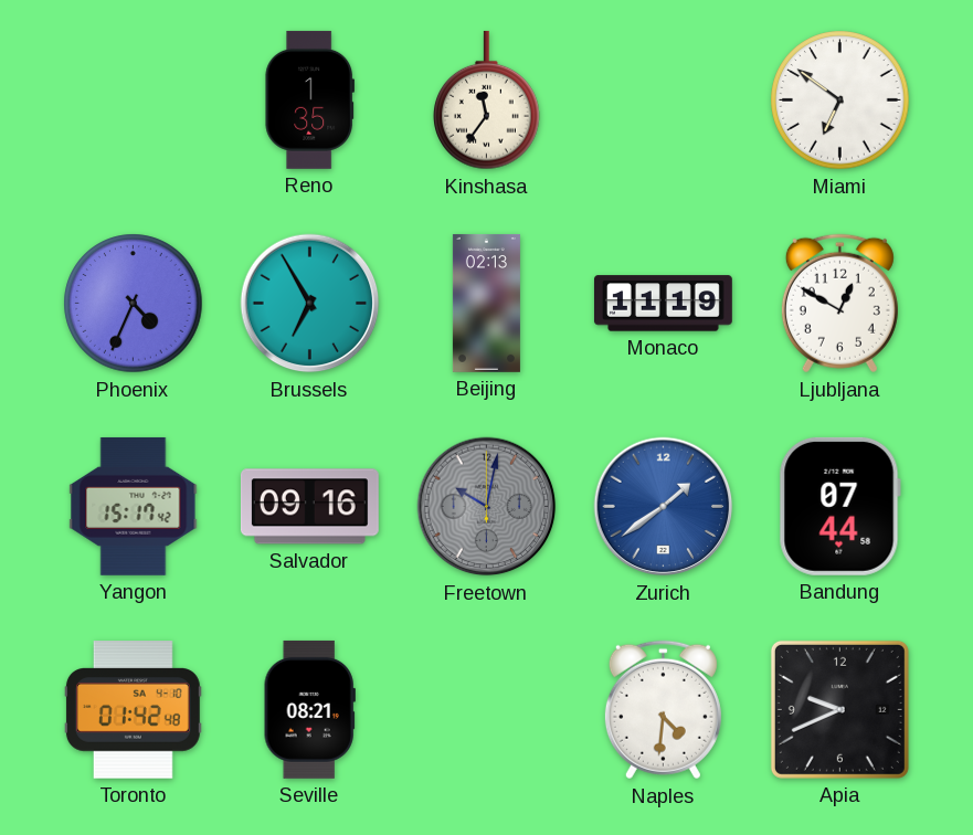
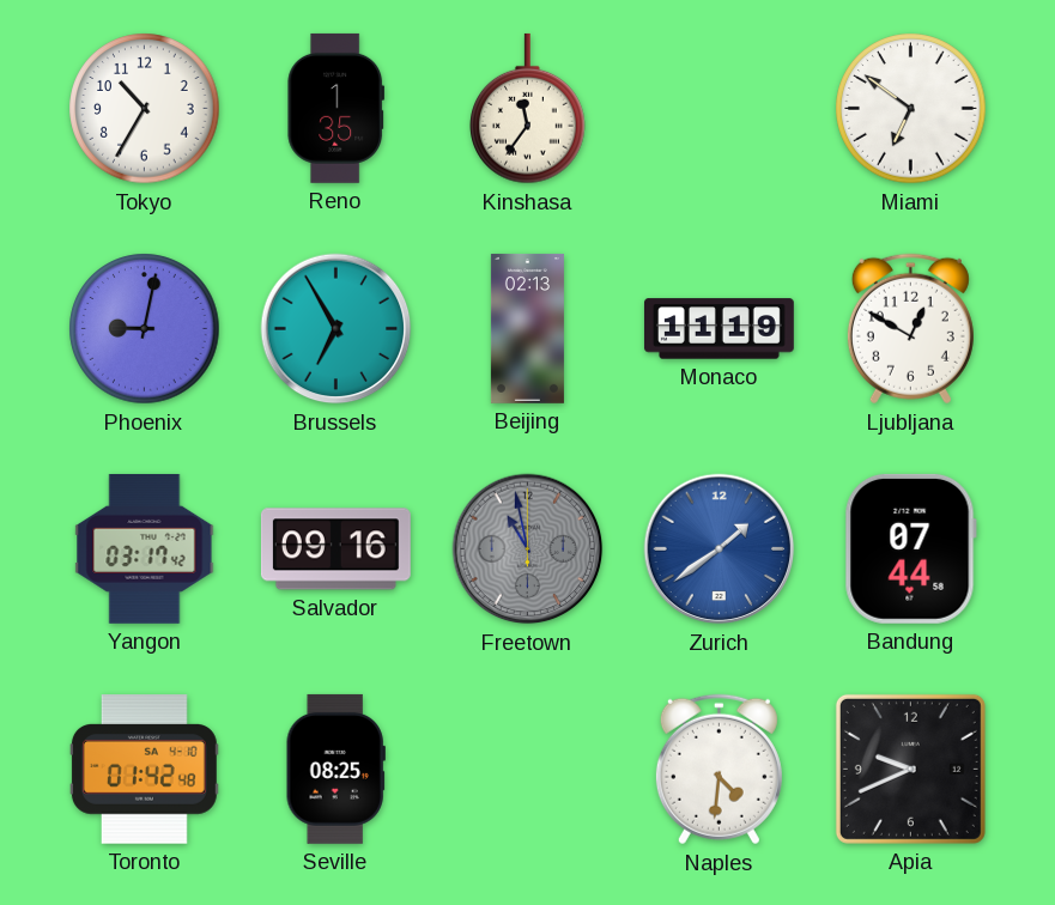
Tokyo: none -> 10:35
Phoenix: 4:34 -> 9:02
Yangon: 15:17 -> 03:17
Freetown: 10:02 -> 10:58
Seville: 08:21 -> 08:25
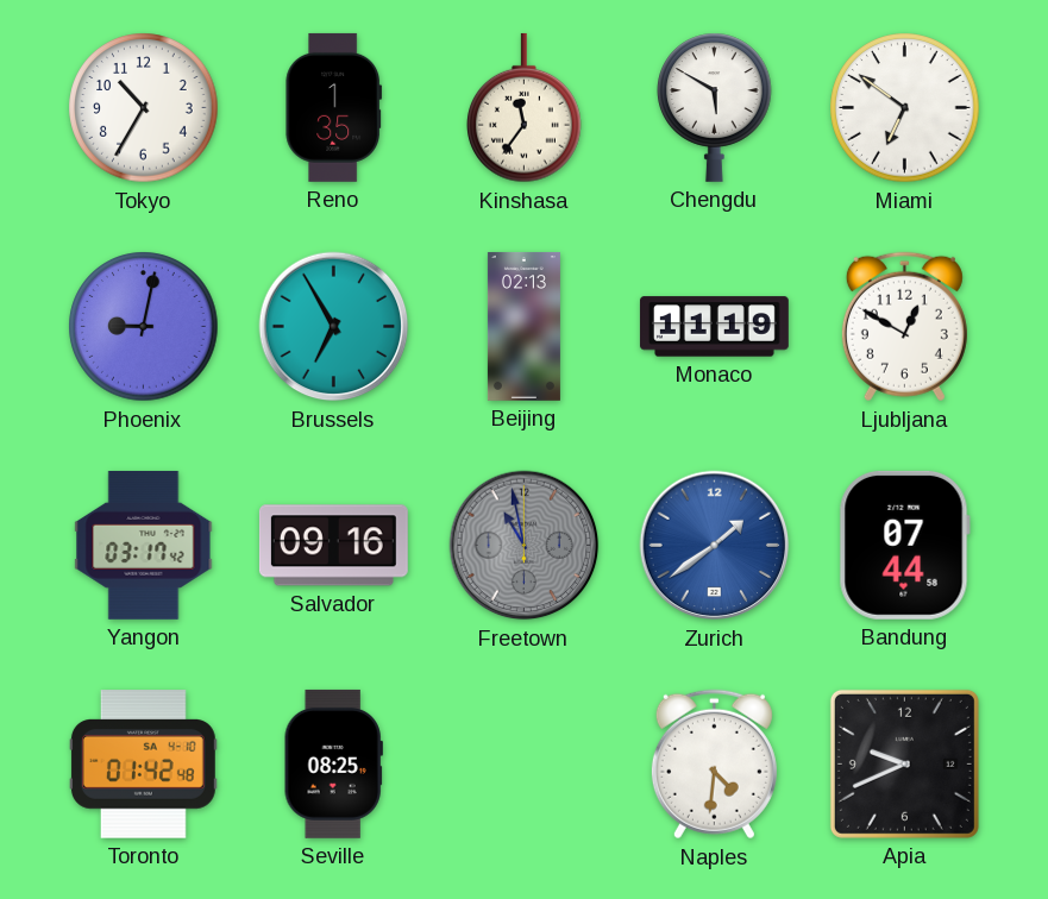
Chengdu: none -> 5:50
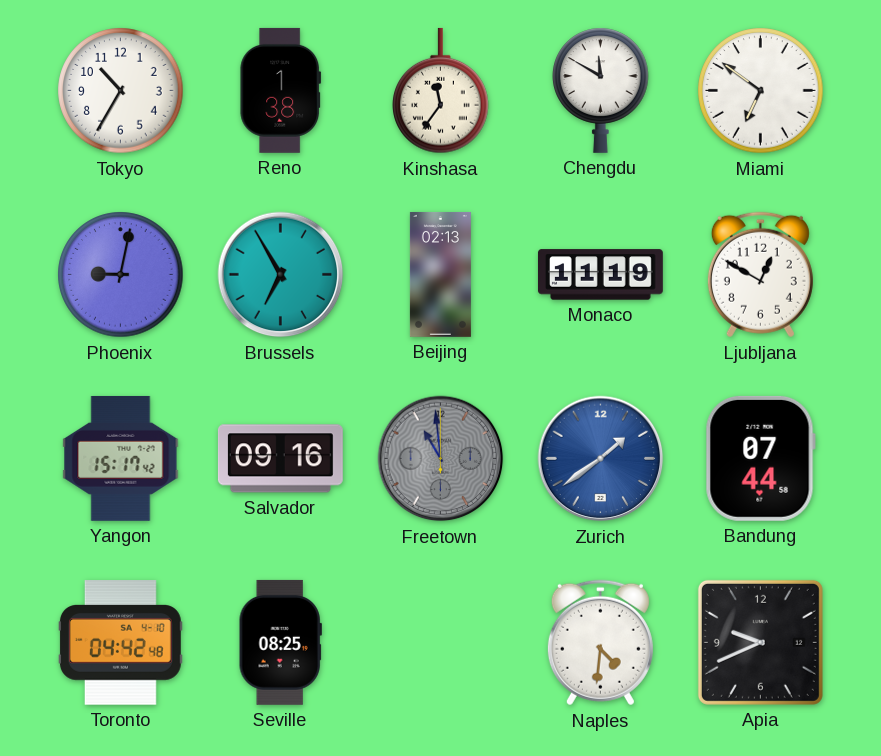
Reno: 1:35 -> 1:38
Chengdu: 5:50 -> 11:50
Yangon: 03:17 -> 15:17
Freetown: 10:58 -> 10:59
Toronto: 01:42 -> 04:42
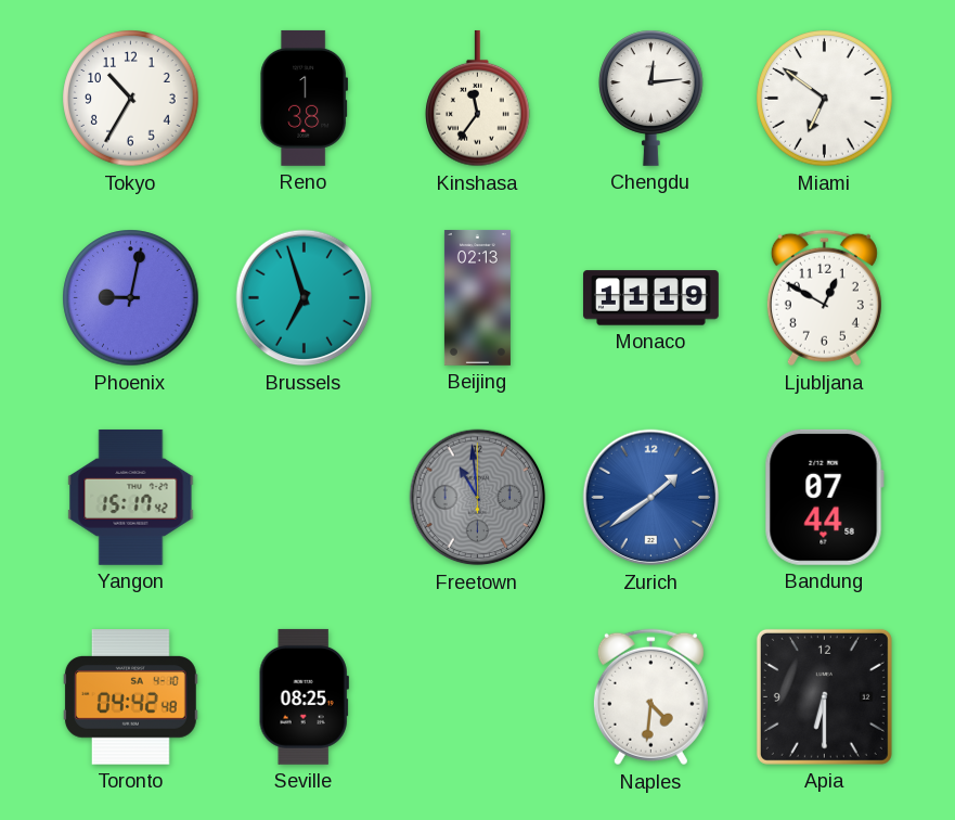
Chengdu: 11:50 -> 12:14
Brussels: 6:55 -> 6:57
Salvador: 09:16 -> none
Apia: 9:41 -> 6:30
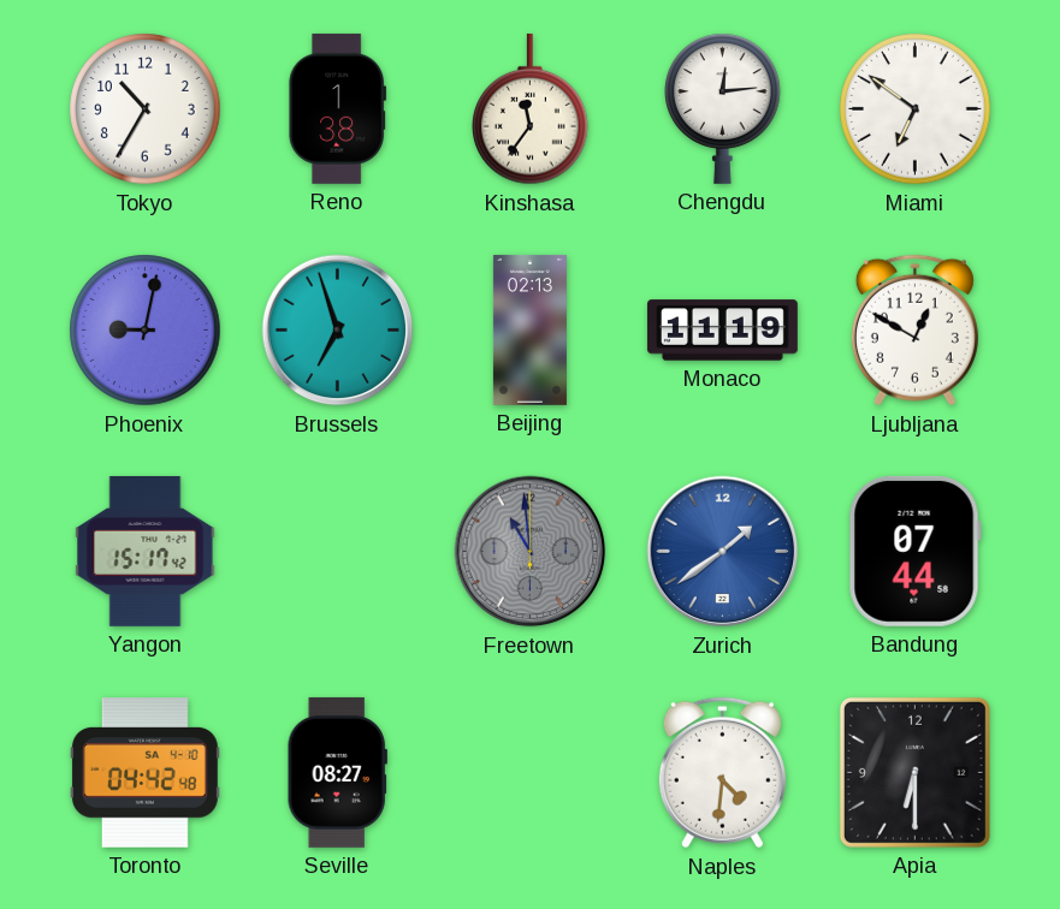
Seville: 08:25 -> 08:27
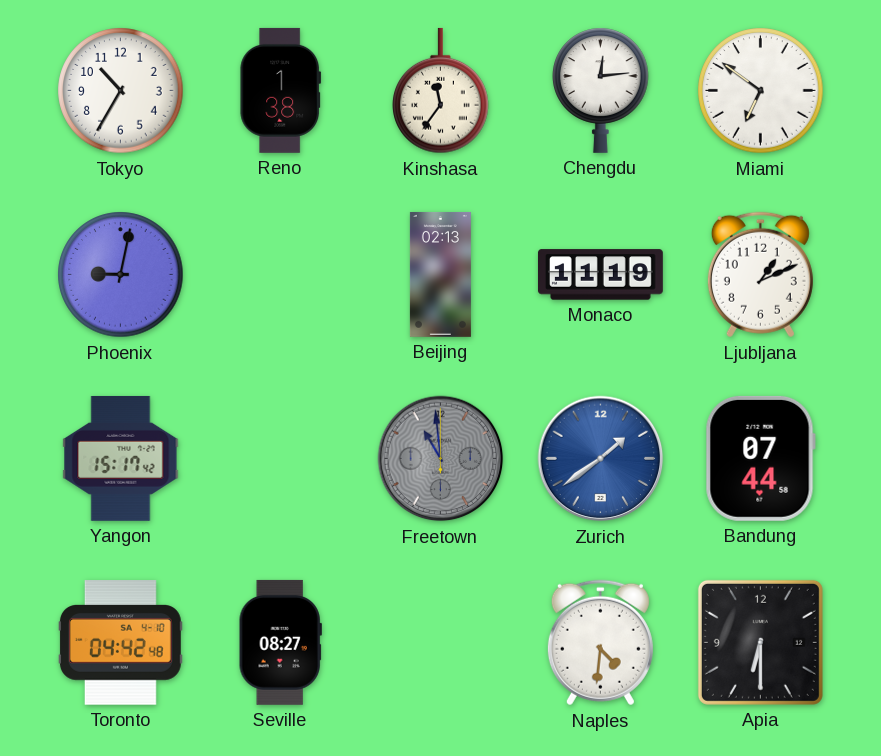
Brussels: 6:57 -> none
Ljubljana: 12:50 -> 1:11
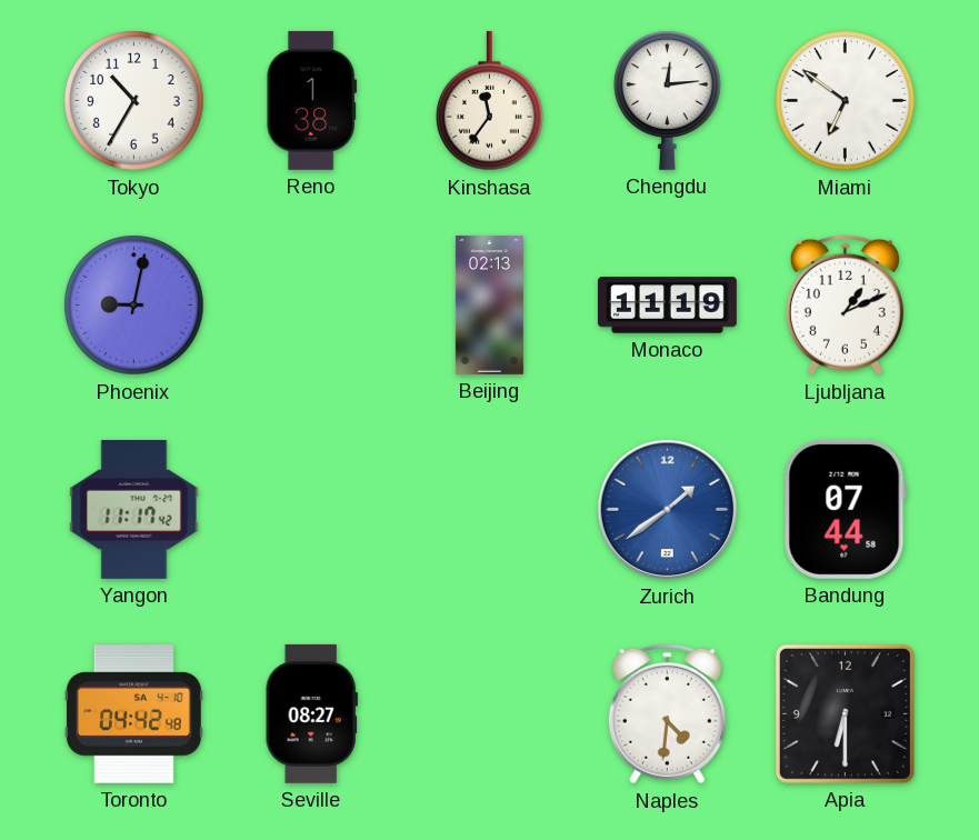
Yangon: 15:17 -> 11:17
Freetown: 10:59 -> none
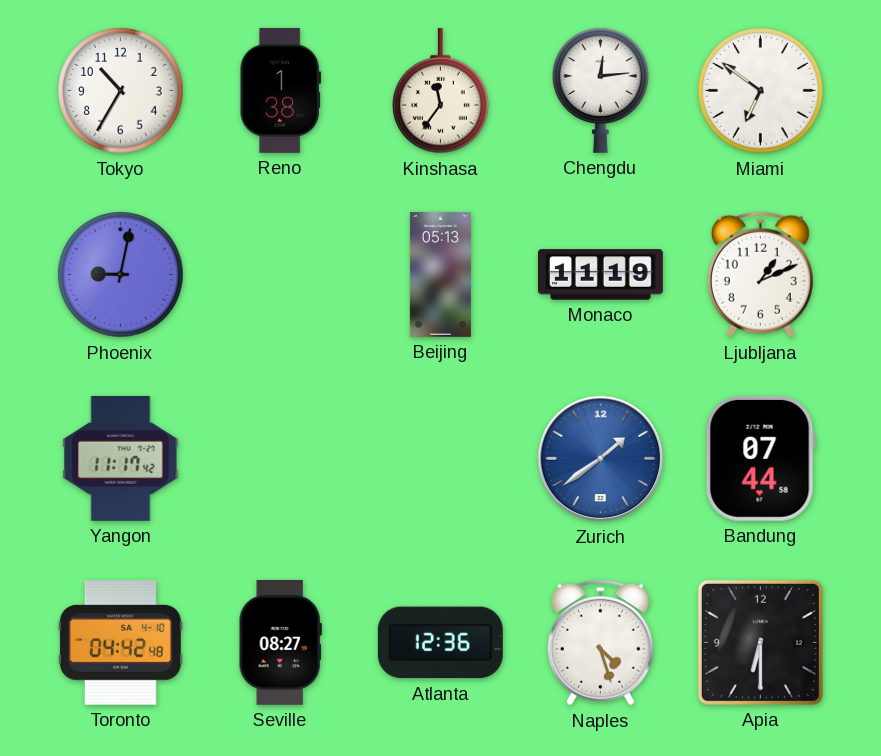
Beijing: 02:13 -> 05:13
Atlanta: none -> 12:36
Naples: 4:31 -> 4:27
